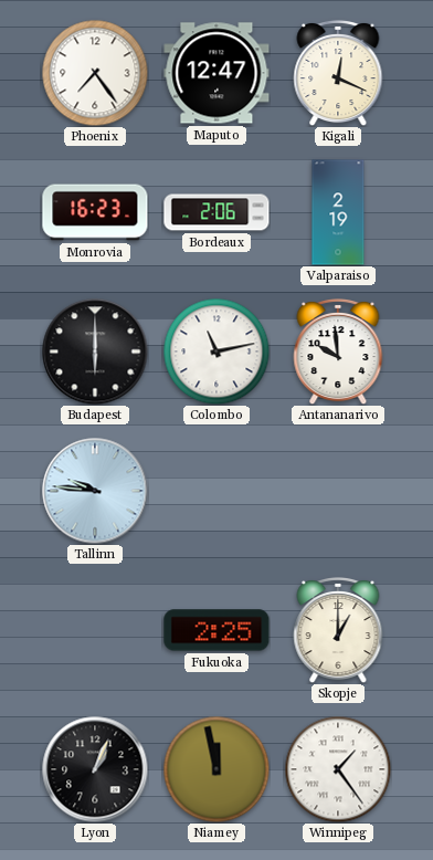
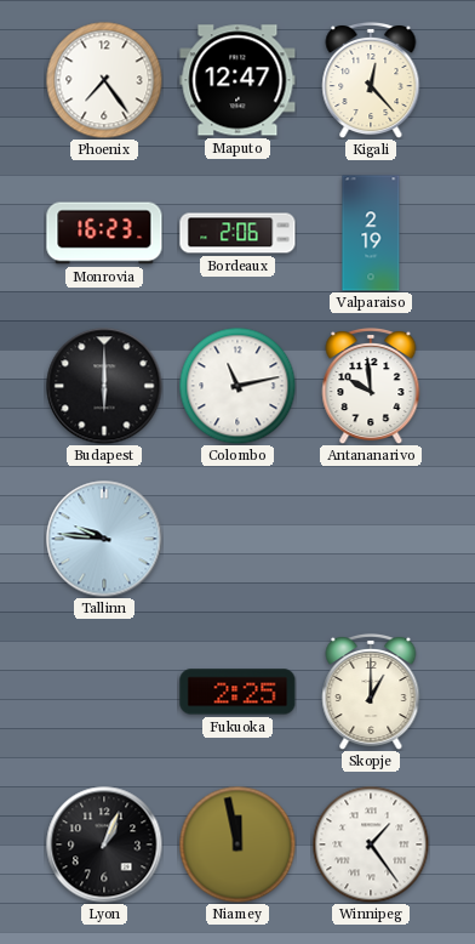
Kigali: 12:19 -> 12:23
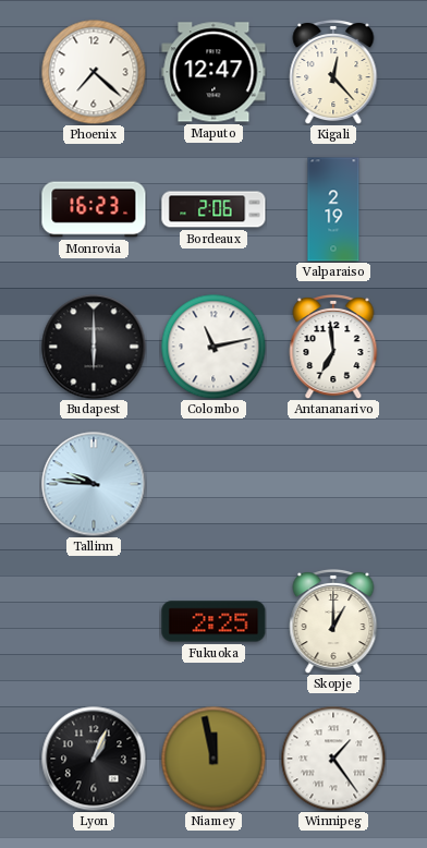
Phoenix: 7:24 -> 7:22
Antananarivo: 9:59 -> 6:59
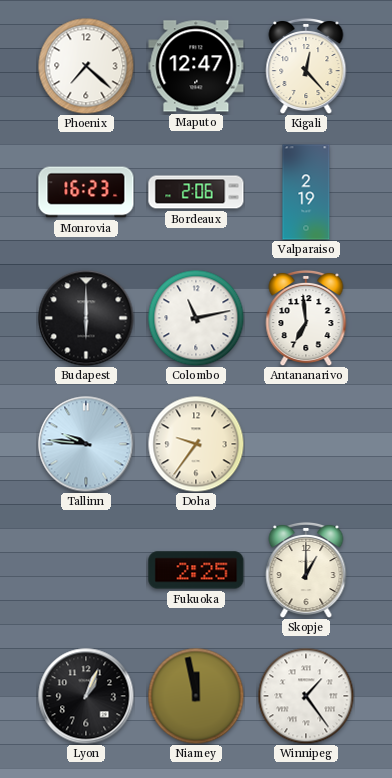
Doha: none -> 9:36
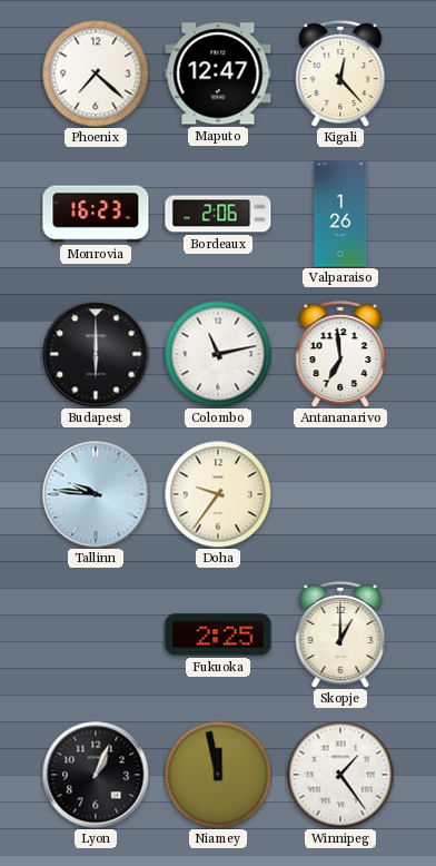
Valparaiso: 2:19 -> 1:26
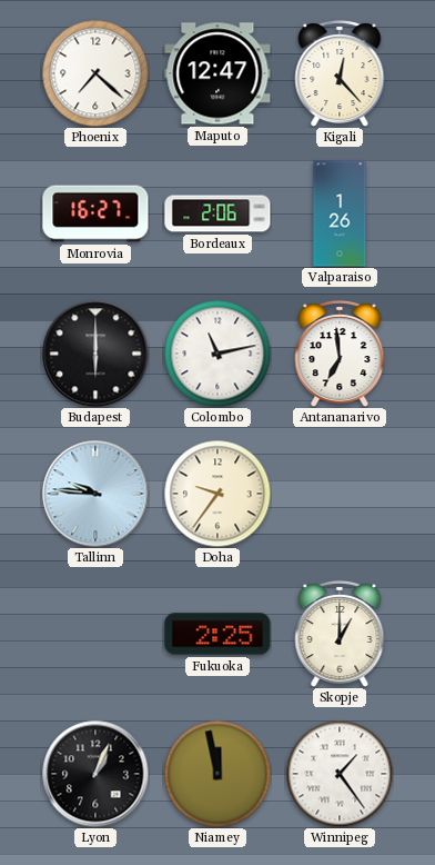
Monrovia: 16:23 -> 16:27
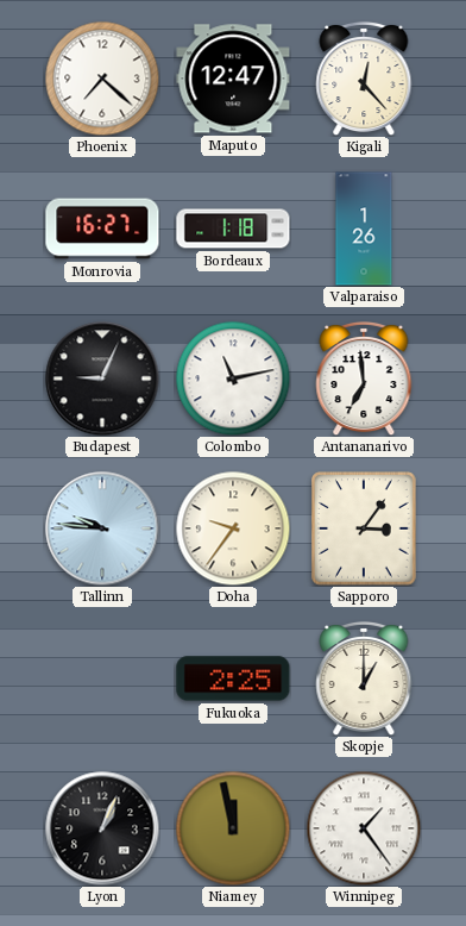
Bordeaux: 2:06 -> 1:18
Budapest: 6:00 -> 9:04
Sapporo: none -> 3:06
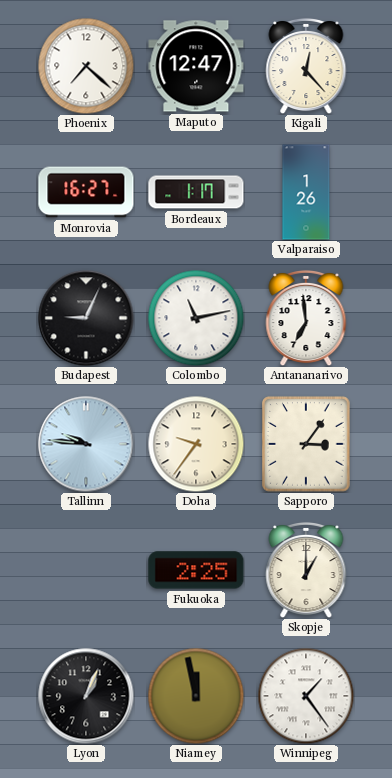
Bordeaux: 1:18 -> 1:17
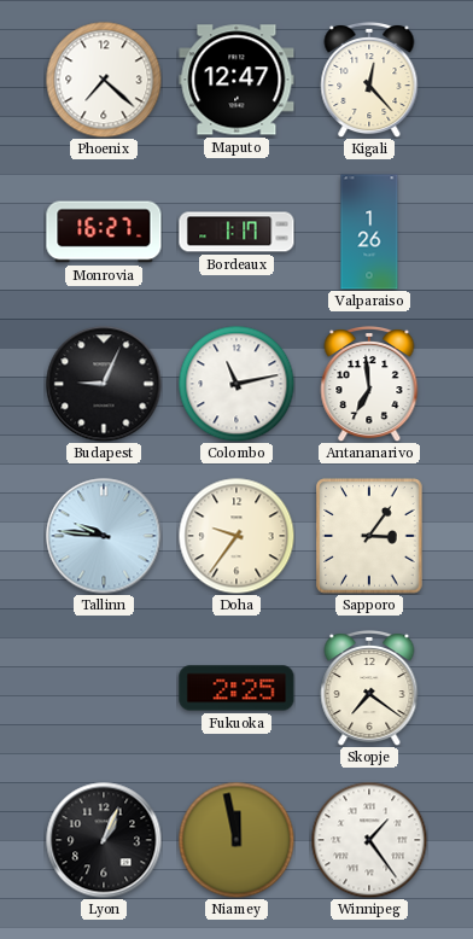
Skopje: 1:00 -> 7:21
